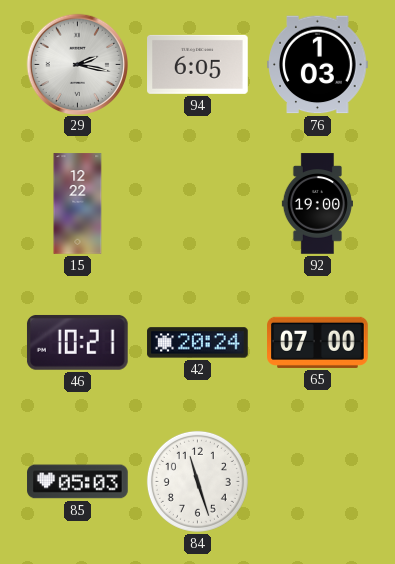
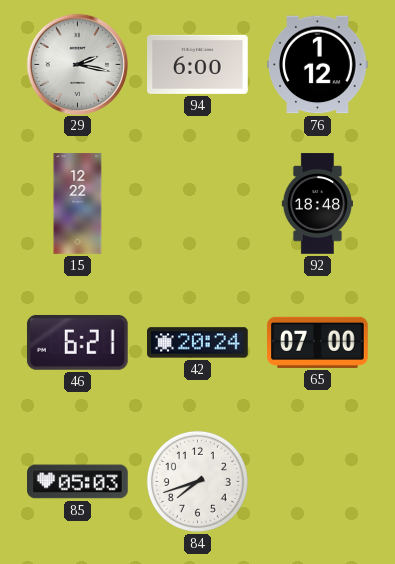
94: 6:05 -> 6:00
76: 1:03 -> 1:12
92: 19:00 -> 18:48
46: 10:21 -> 6:21
84: 11:27 -> 7:42
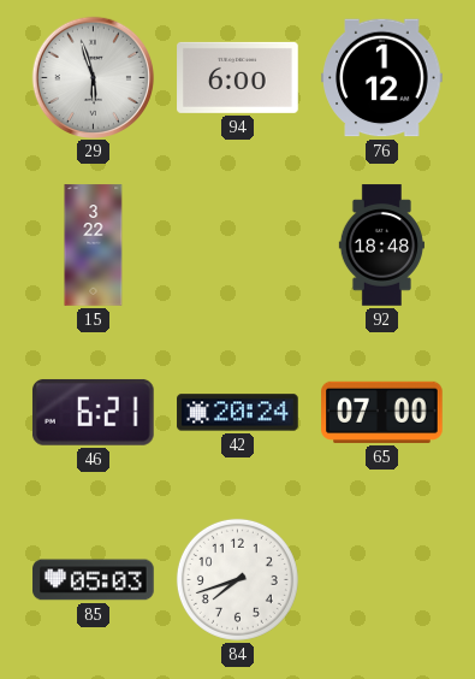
29: 2:17 -> 5:57
15: 12:22 -> 3:22
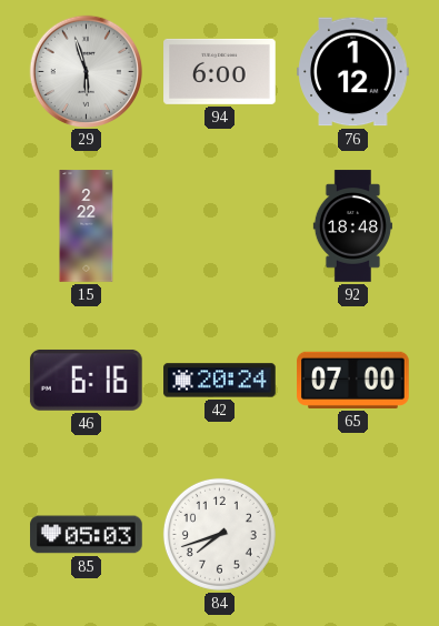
15: 3:22 -> 2:22
46: 6:21 -> 6:16
